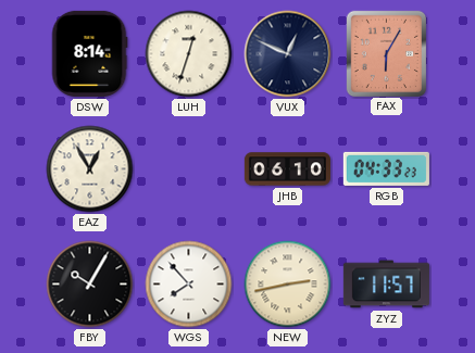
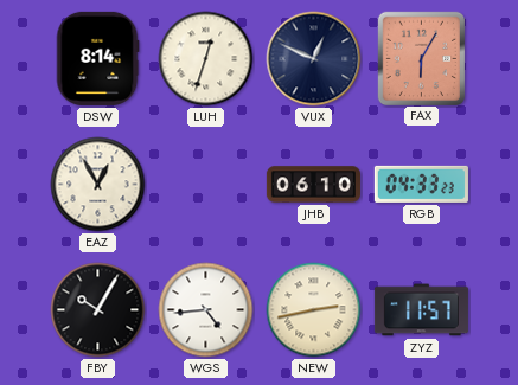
WGS: 7:53 -> 4:44
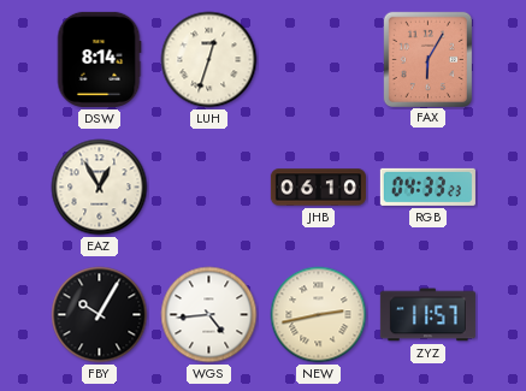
VUX: 12:49 -> none
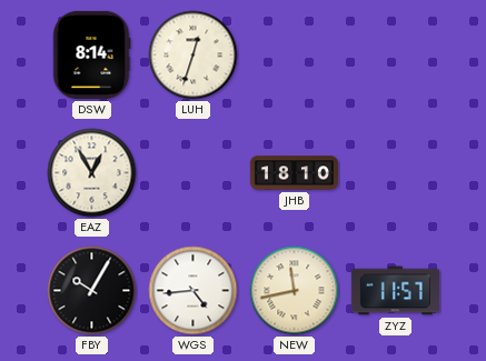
FAX: 6:05 -> none
JHB: 06:10 -> 18:10
RGB: 04:33 -> none
NEW: 2:43 -> 11:43
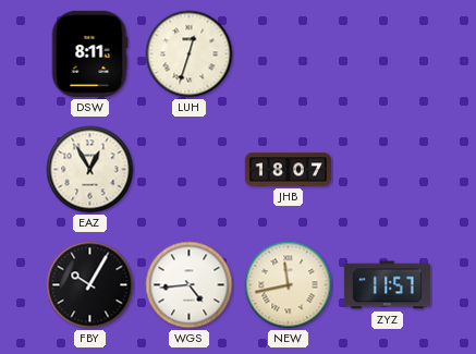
DSW: 8:14 -> 8:11
JHB: 18:10 -> 18:07
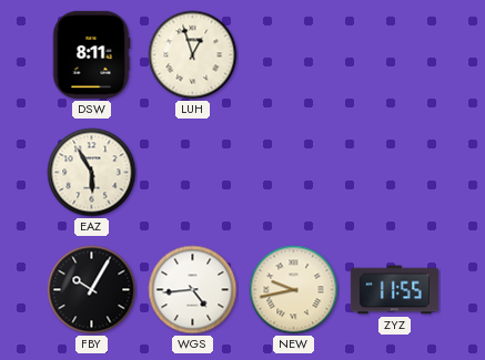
LUH: 12:33 -> 12:57
EAZ: 12:55 -> 5:55
JHB: 18:07 -> none
NEW: 11:43 -> 9:43
ZYZ: 11:57 -> 11:55
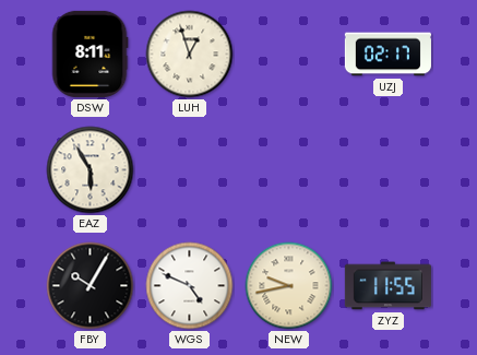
UZJ: none -> 02:17
WGS: 4:44 -> 4:49
